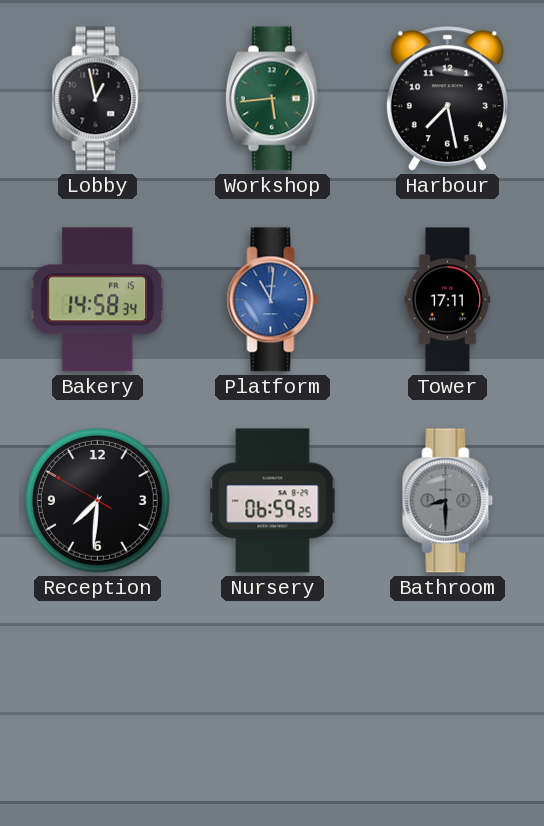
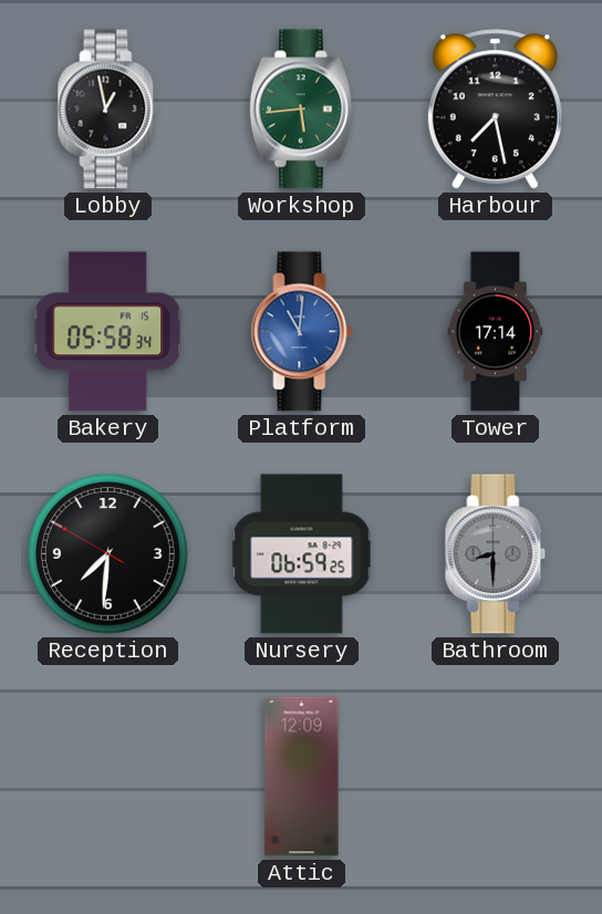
Bakery: 14:58 -> 05:58
Tower: 17:11 -> 17:14
Attic: none -> 12:09
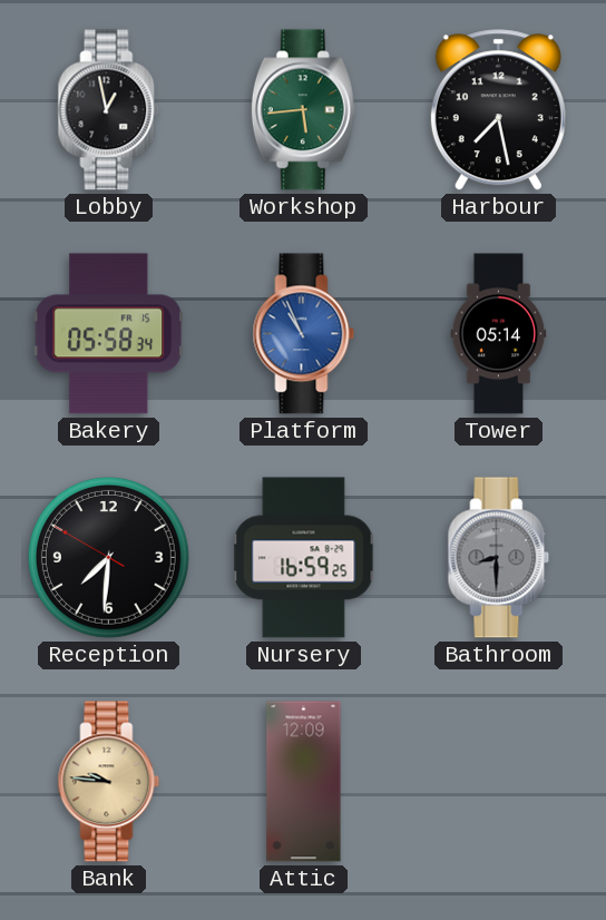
Platform: 11:01 -> 10:56
Tower: 17:14 -> 05:14
Nursery: 06:59 -> 16:59
Bank: none -> 9:46
